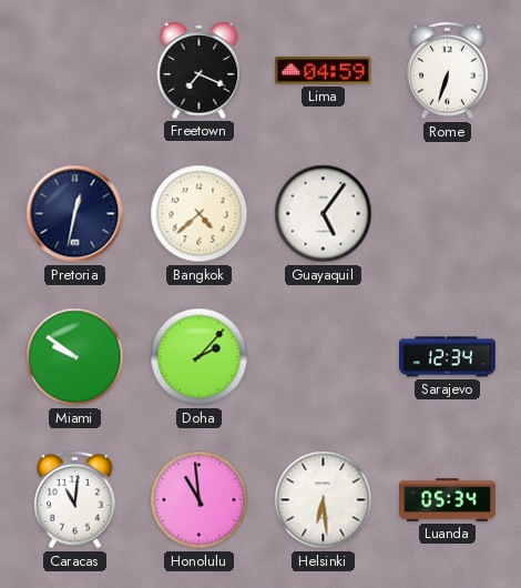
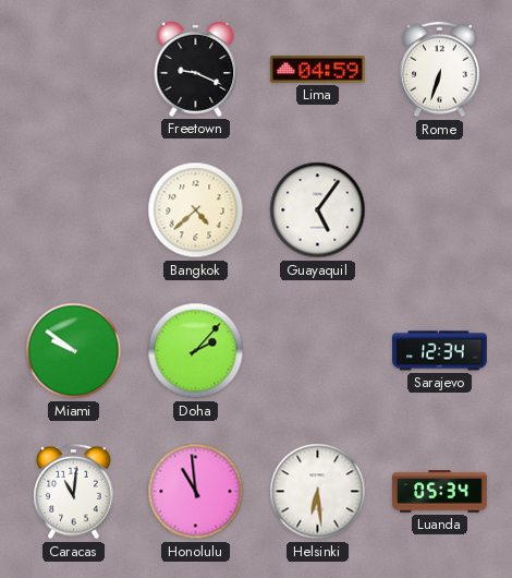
Freetown: 7:19 -> 9:19
Pretoria: 12:32 -> none
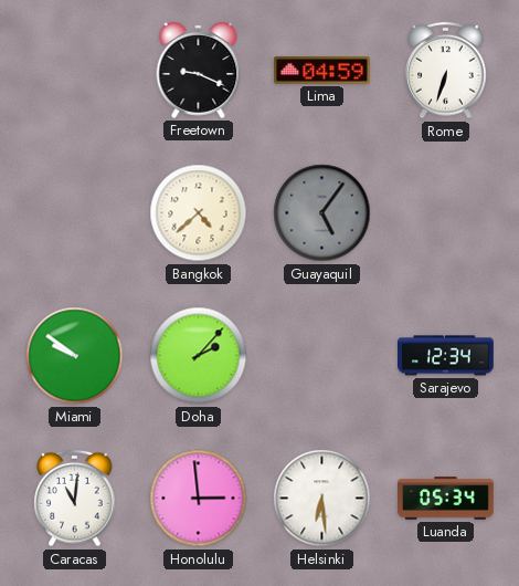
Guayaquil dial: white -> grey
Honolulu: 10:59 -> 2:59
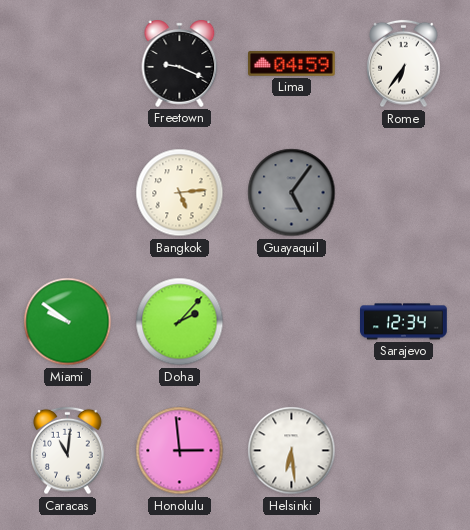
Rome: 6:33 -> 6:36
Bangkok: 4:38 -> 5:14
Luanda: 05:34 -> none
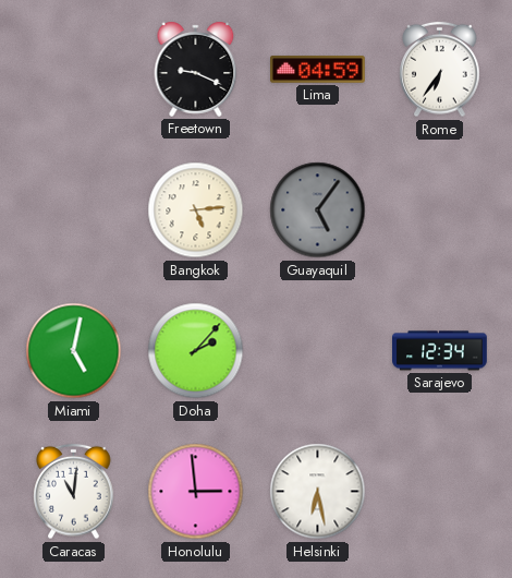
Miami: 9:51 -> 5:02
Helsinki: 6:29 -> 6:28
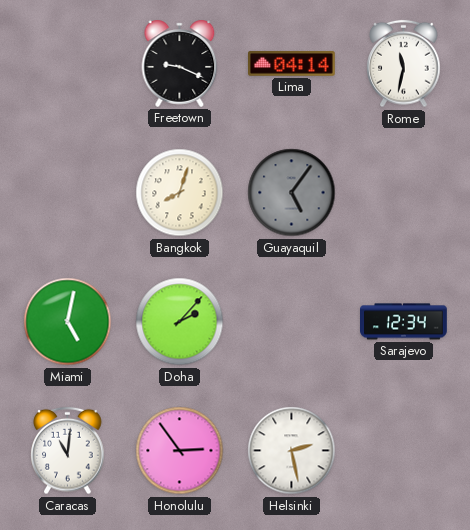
Lima: 04:59 -> 04:14
Rome: 6:36 -> 11:32
Bangkok: 5:14 -> 8:03
Honolulu: 2:59 -> 2:54
Helsinki: 6:28 -> 2:28
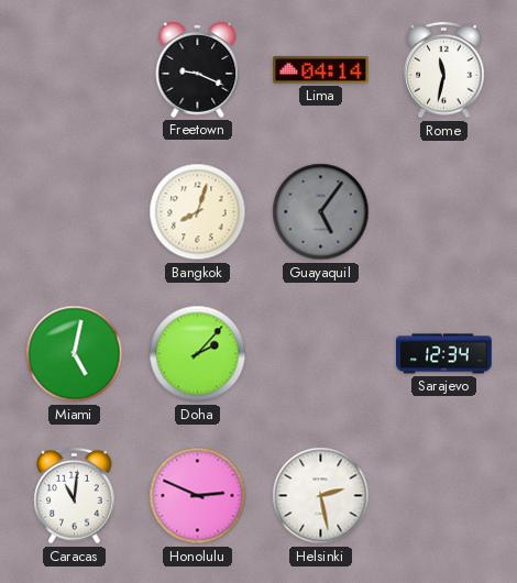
Honolulu: 2:54 -> 2:49
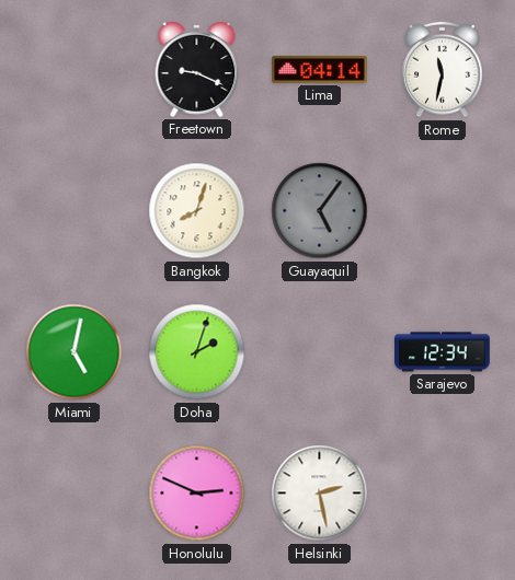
Doha: 2:07 -> 2:03
Caracas: 11:01 -> none
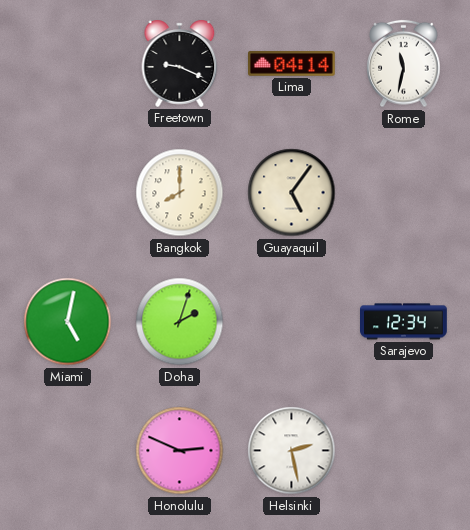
Bangkok: 8:03 -> 8:00
Guayaquil dial: grey -> cream
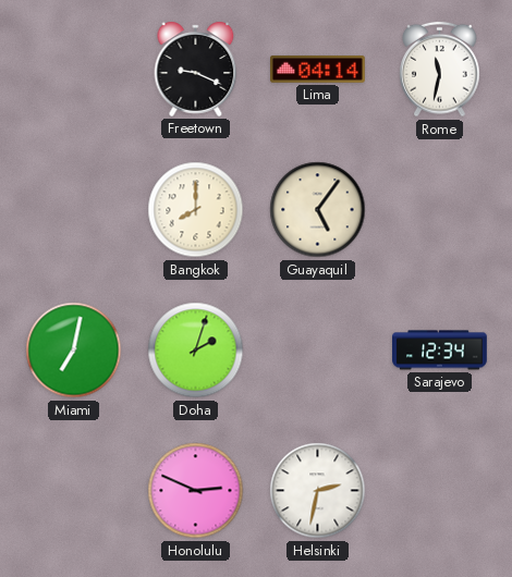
Miami: 5:02 -> 7:02
Helsinki: 2:28 -> 2:32
